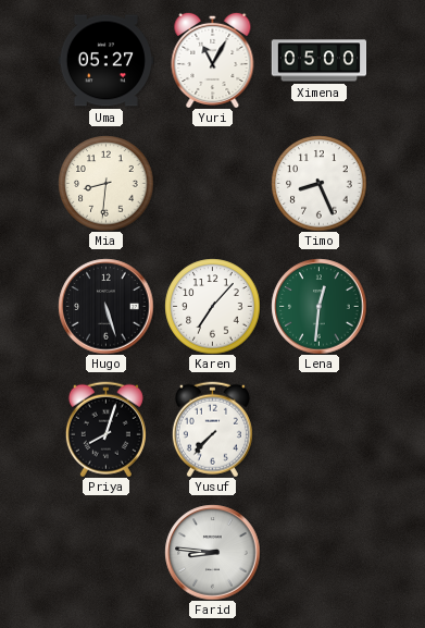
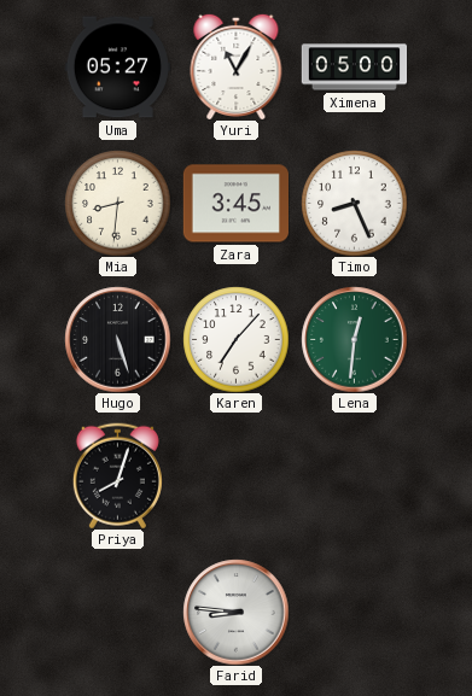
Zara: none -> 3:45
Yusuf: 7:37 -> none
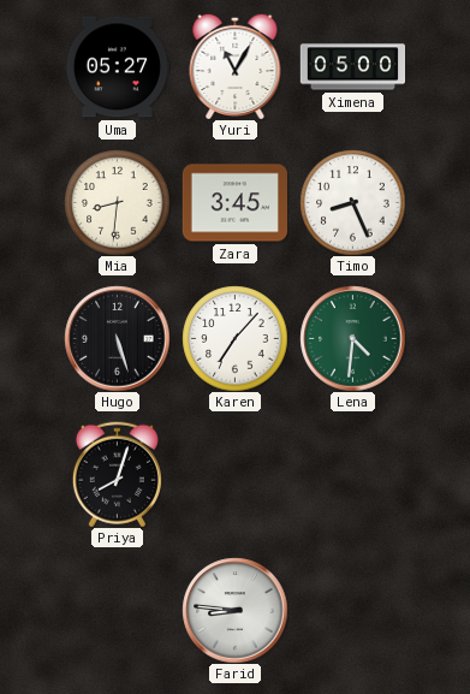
Lena: 12:31 -> 4:31
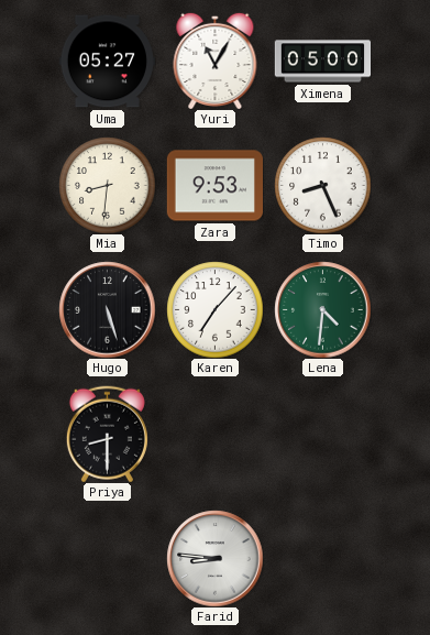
Zara: 3:45 -> 9:53
Priya: 8:03 -> 8:30
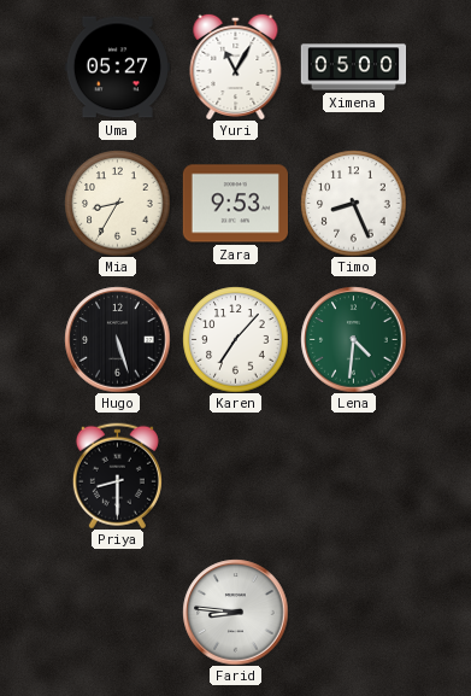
Mia: 8:31 -> 8:35
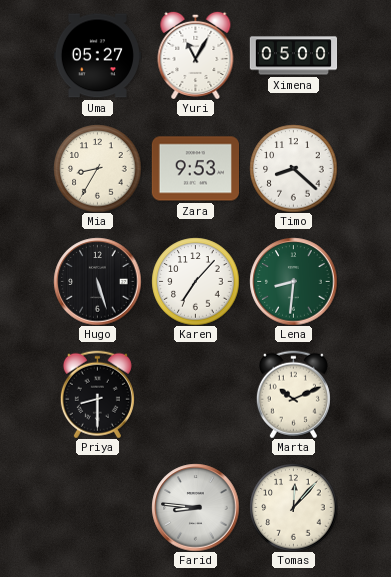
Timo: 8:26 -> 8:22
Lena: 4:31 -> 8:31
Marta: none -> 10:11
Tomas: none -> 12:07
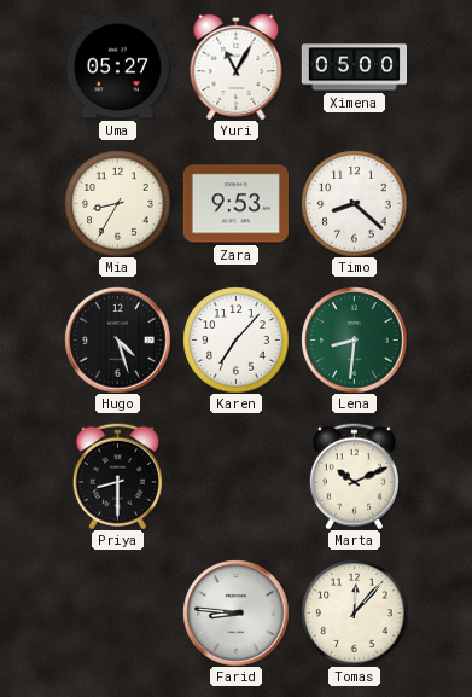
Hugo: 5:27 -> 4:27
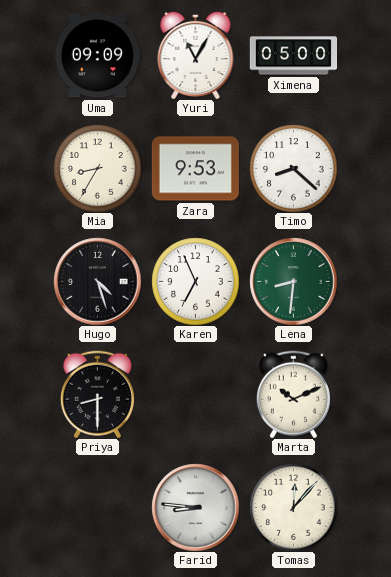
Uma: 05:27 -> 09:09
Karen: 7:07 -> 6:56
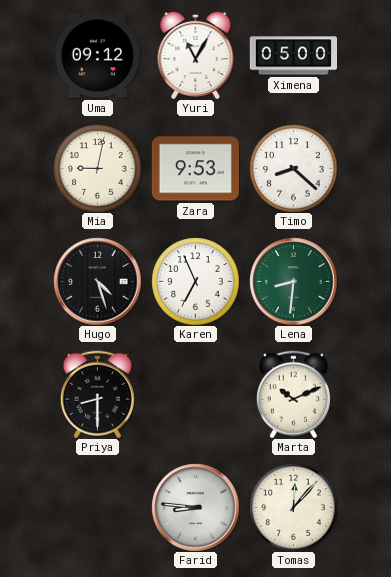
Uma: 09:09 -> 09:12
Mia: 8:35 -> 9:02
